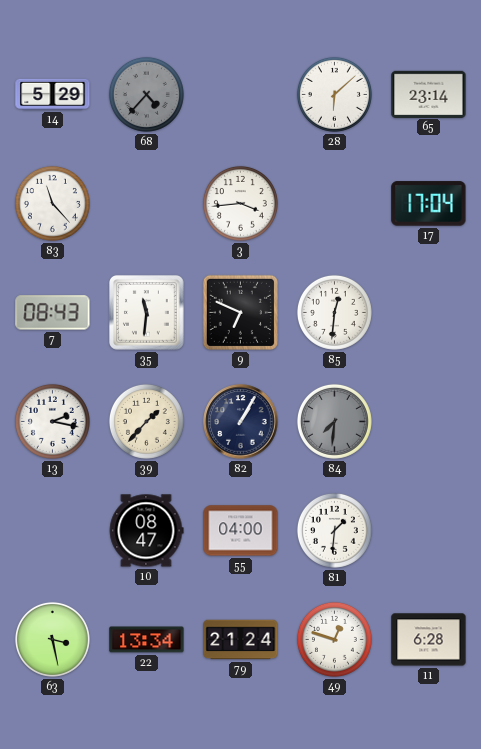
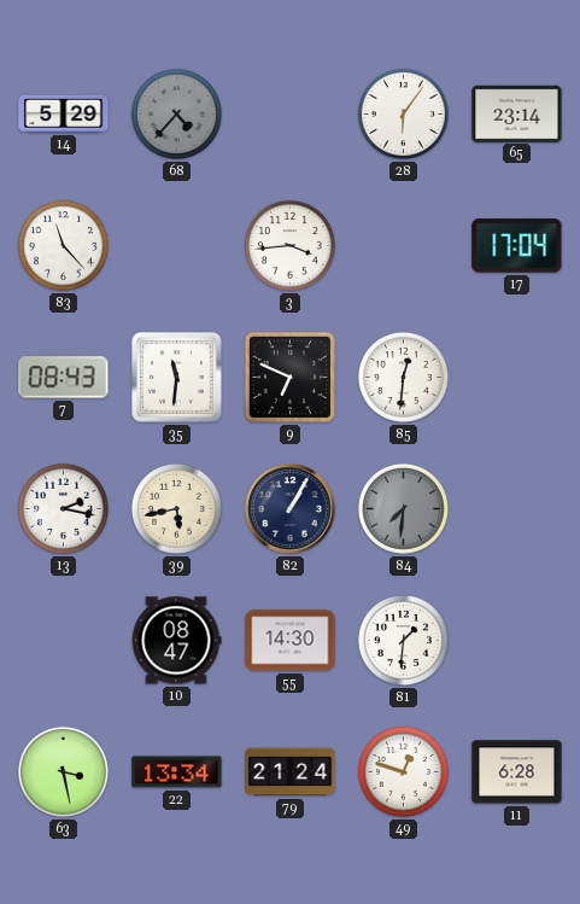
28: 6:08 -> 6:06
39: 1:37 -> 5:43
55: 04:00 -> 14:30
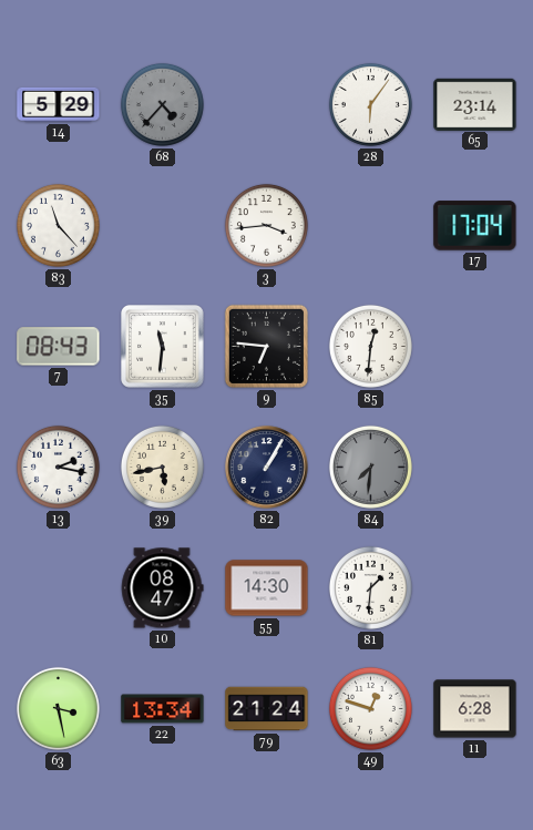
9: 6:49 -> 6:46
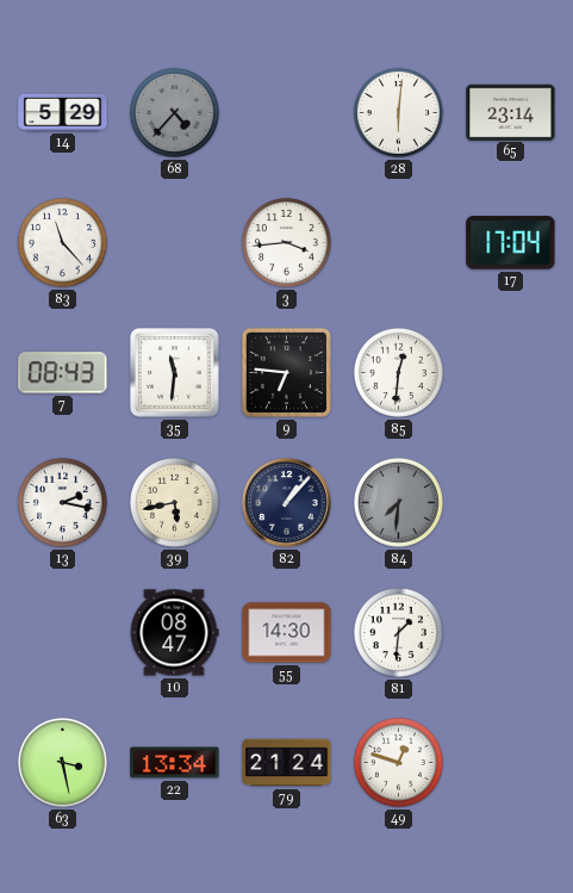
28: 6:06 -> 6:01
82: 1:05 -> 1:07
11: 6:28 -> none
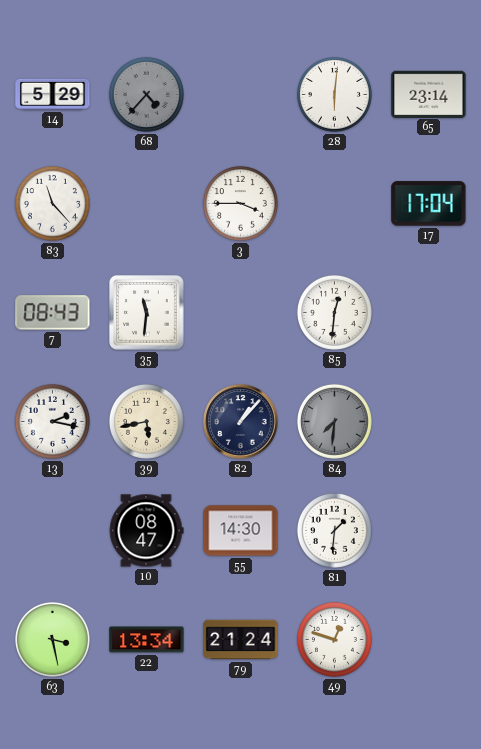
3: 3:44 -> 3:45
9: 6:46 -> none
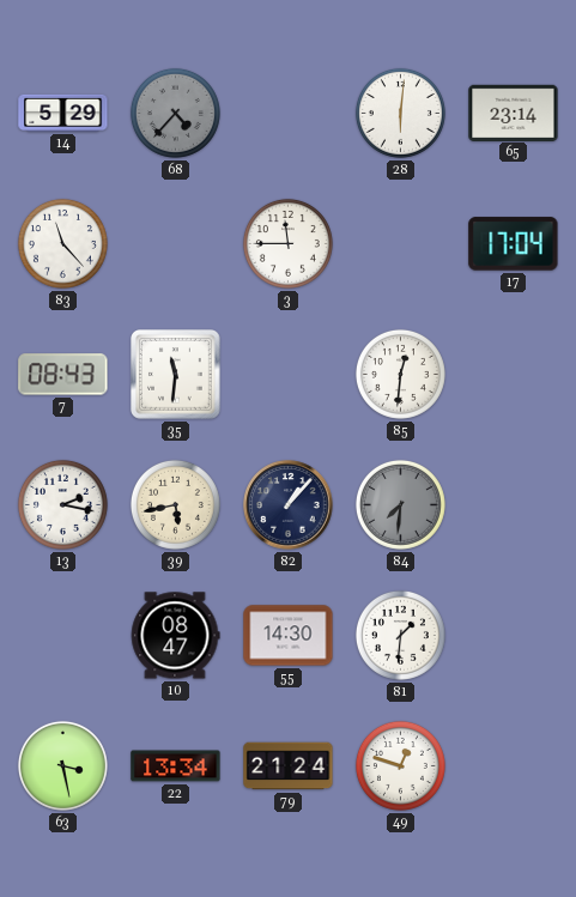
3: 3:45 -> 11:45
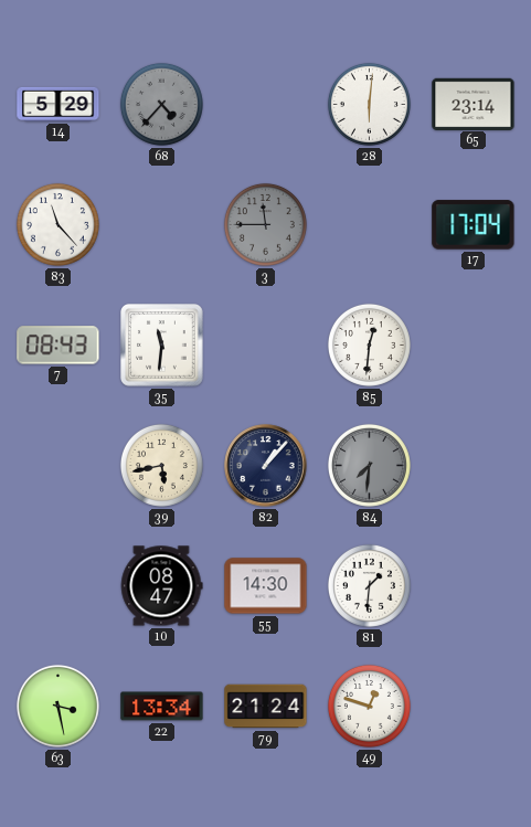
3 dial: white -> grey
13: 2:17 -> none
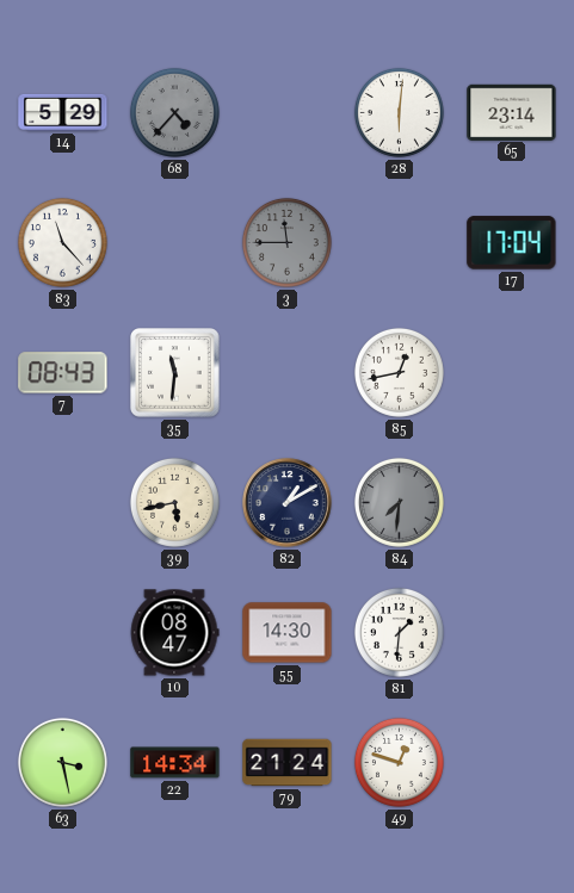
85: 12:31 -> 12:43
82: 1:07 -> 1:10
22: 13:34 -> 14:34
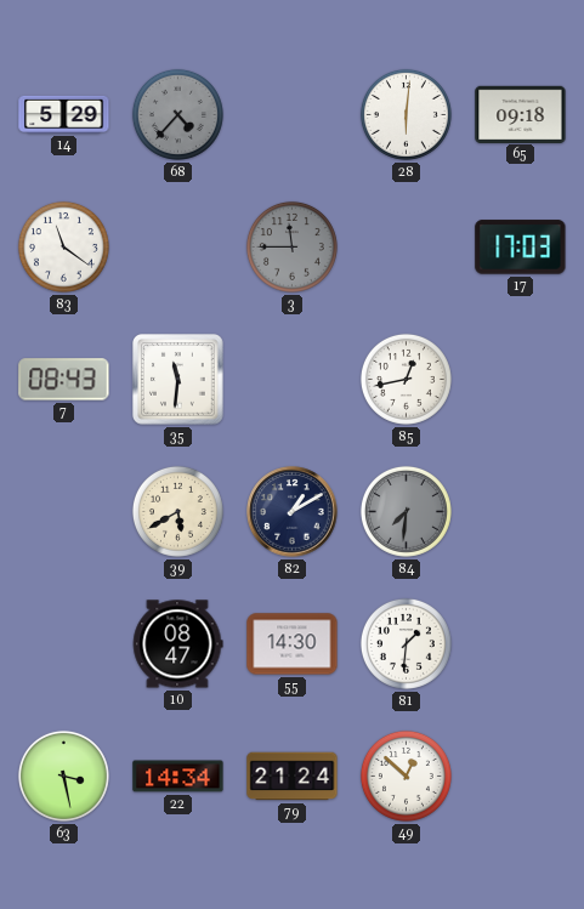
65: 23:14 -> 09:18
83: 11:23 -> 11:21
17: 17:04 -> 17:03
39: 5:43 -> 5:40
49: 12:48 -> 12:52
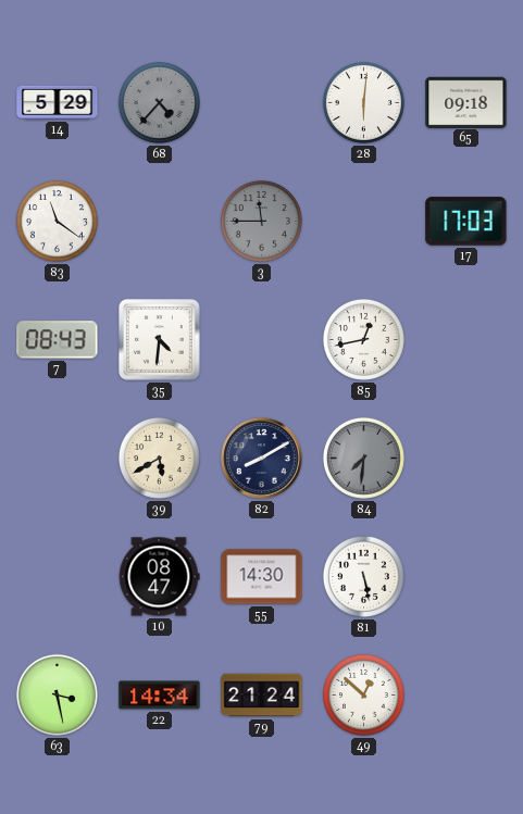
35: 11:31 -> 4:31
82: 1:10 -> 8:10
81: 1:31 -> 5:28
